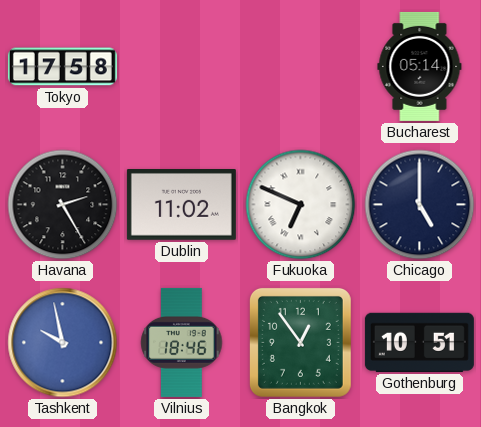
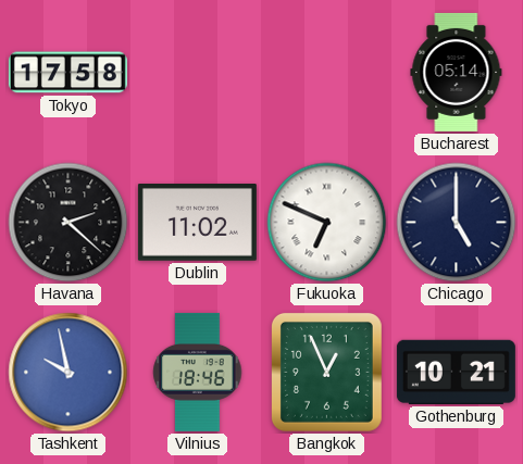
Havana: 2:25 -> 2:22
Bangkok: 12:54 -> 12:56
Gothenburg: 10:51 -> 10:21
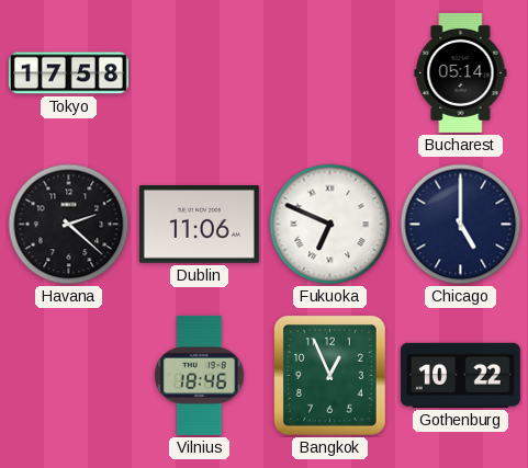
Dublin: 11:02 -> 11:06
Tashkent: 9:58 -> none
Gothenburg: 10:21 -> 10:22
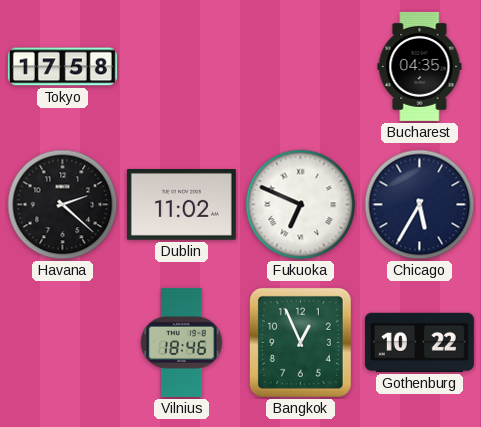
Bucharest: 05:14 -> 04:35
Dublin: 11:06 -> 11:02
Chicago: 5:00 -> 5:35
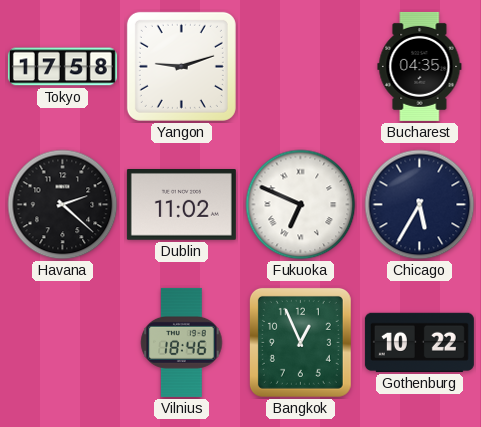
Yangon: none -> 9:12
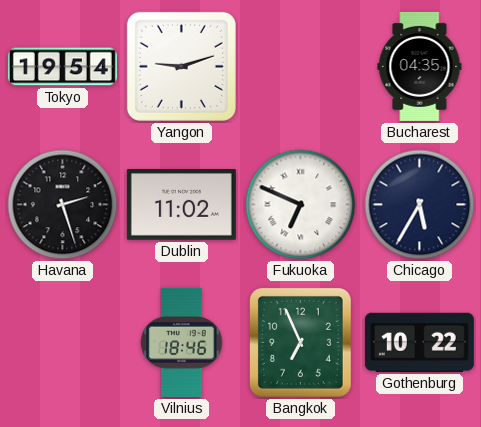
Tokyo: 17:58 -> 19:54
Havana: 2:22 -> 2:27
Bangkok: 12:56 -> 6:56
